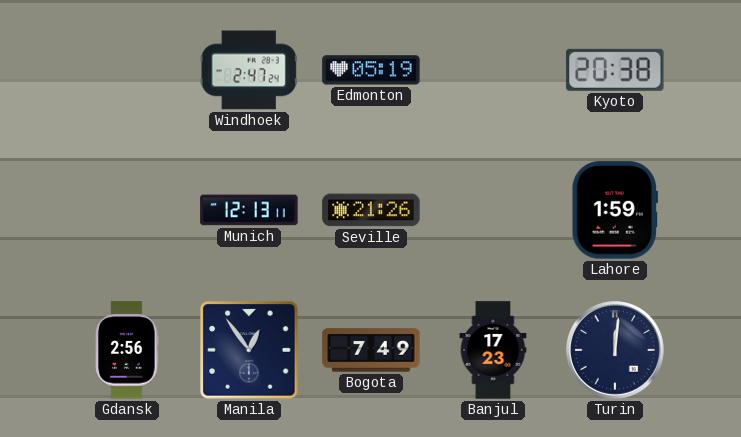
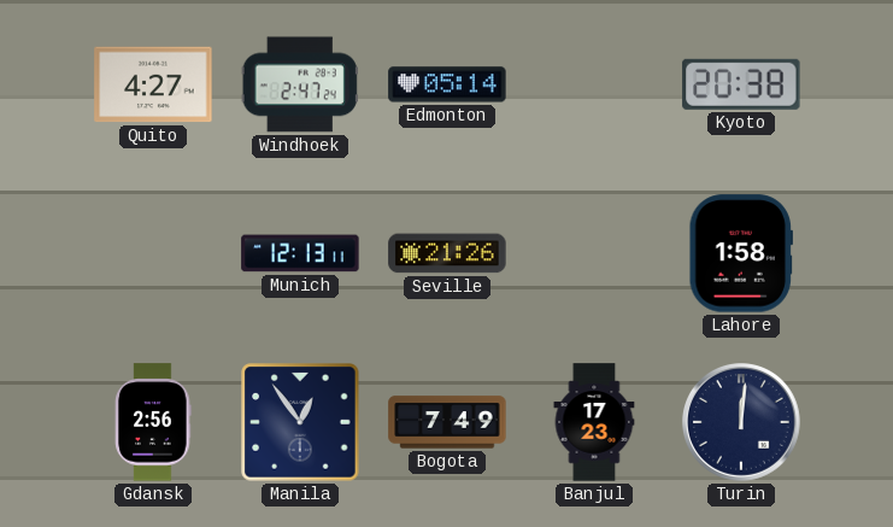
Quito: none -> 4:27
Edmonton: 05:19 -> 05:14
Lahore: 1:59 -> 1:58
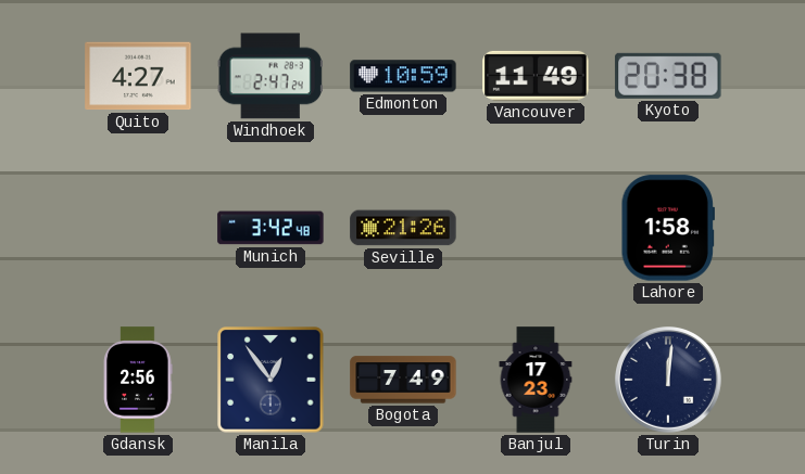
Edmonton: 05:14 -> 10:59
Vancouver: none -> 11:49
Munich: 12:13 -> 3:42
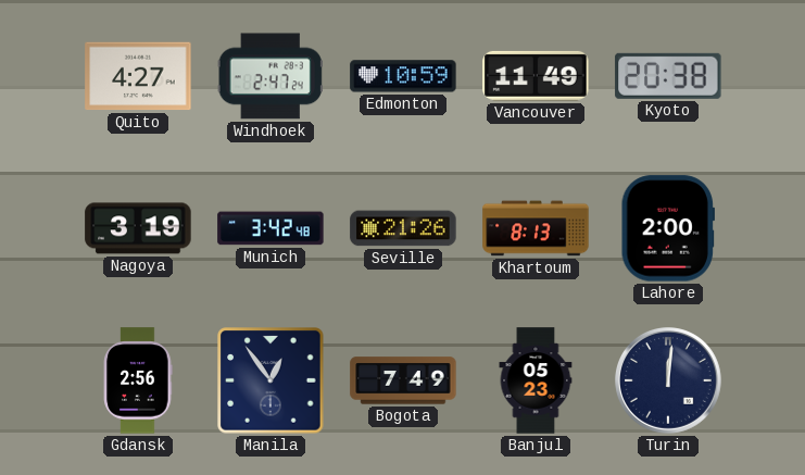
Nagoya: none -> 3:19
Khartoum: none -> 8:13
Lahore: 1:58 -> 2:00
Banjul: 17:23 -> 05:23
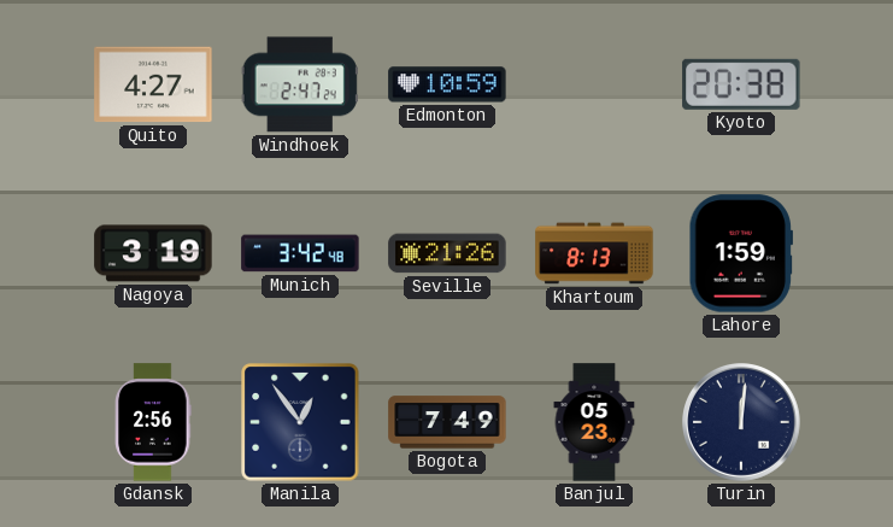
Vancouver: 11:49 -> none
Lahore: 2:00 -> 1:59
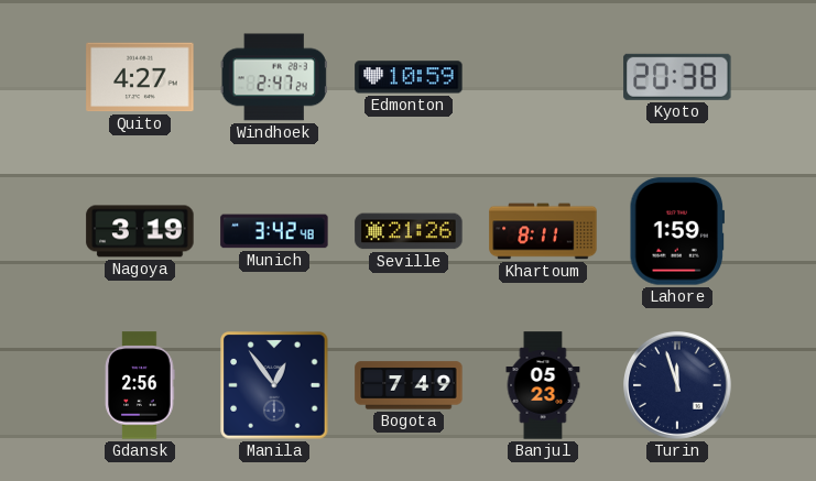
Khartoum: 8:13 -> 8:11
Turin: 12:01 -> 11:57
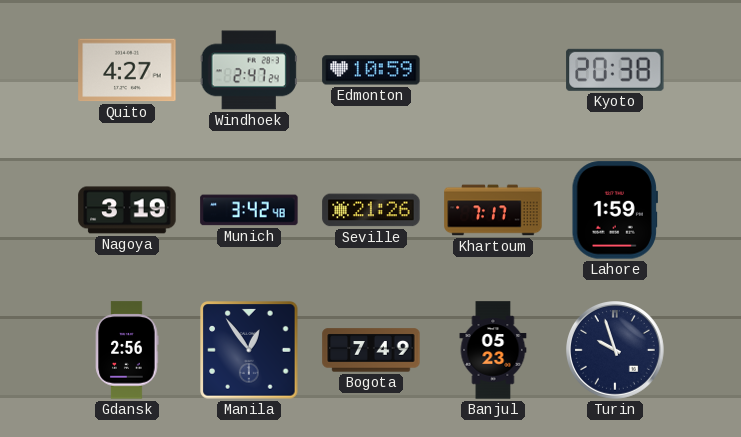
Khartoum: 8:11 -> 7:17
Turin: 11:57 -> 9:57
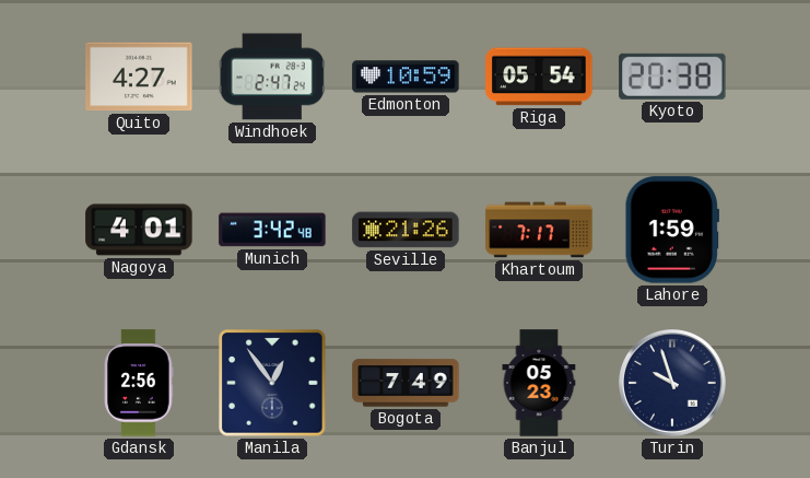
Riga: none -> 05:54
Nagoya: 3:19 -> 4:01
